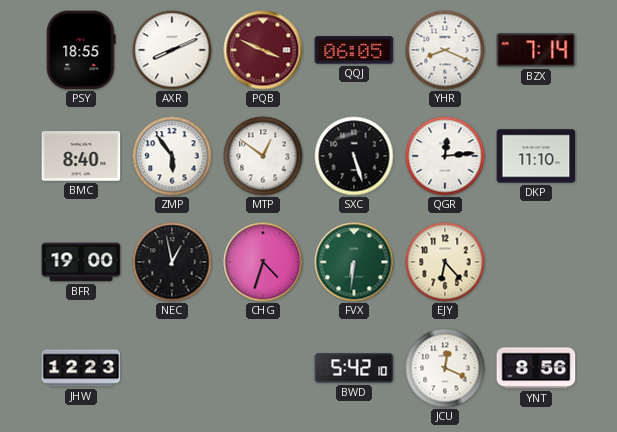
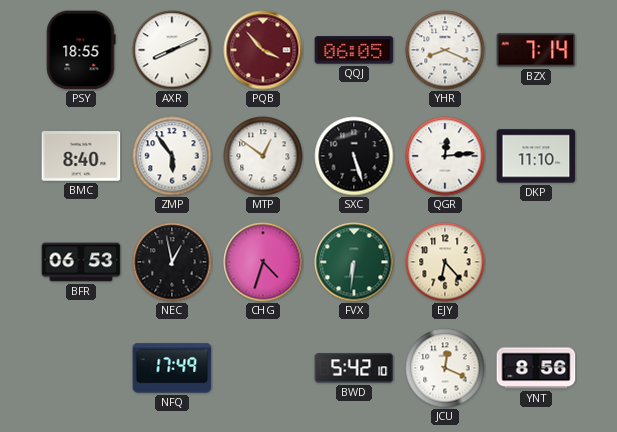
PQB: 3:49 -> 3:53
BFR: 19:00 -> 06:53
JHW: 12:23 -> none
NFQ: none -> 17:49
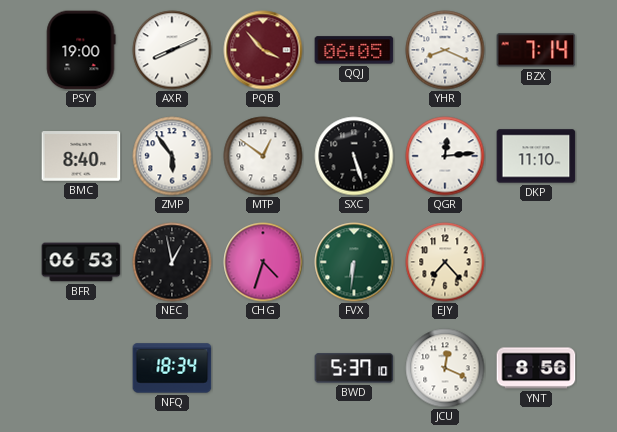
PSY: 18:55 -> 19:00
EJY: 6:23 -> 7:23
NFQ: 17:49 -> 18:34
BWD: 5:42 -> 5:37
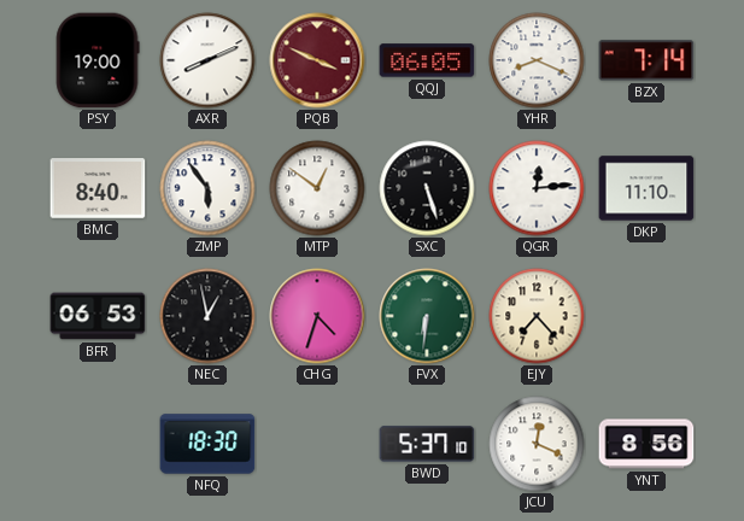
PQB: 3:53 -> 3:49
NFQ: 18:34 -> 18:30
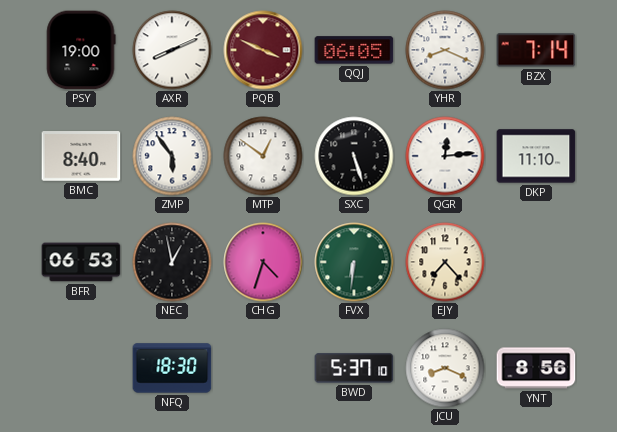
JCU: 12:19 -> 8:19
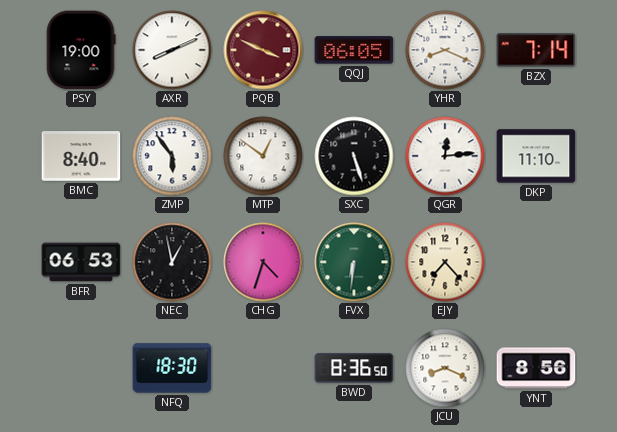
BWD: 5:37 -> 8:36
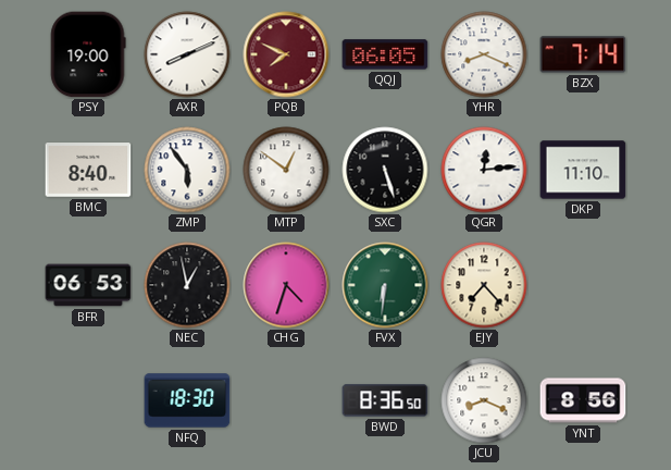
PQB: 3:49 -> 7:49
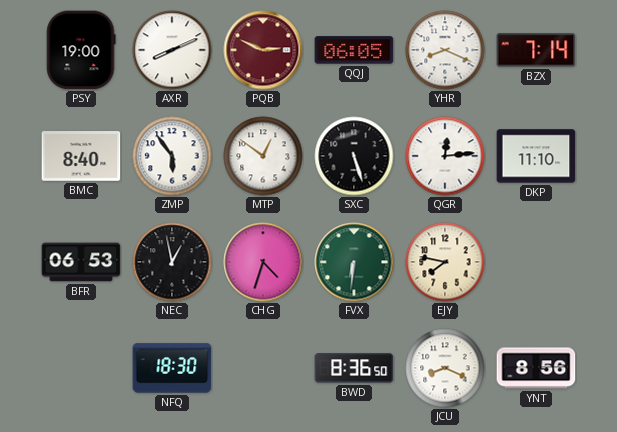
PQB: 7:49 -> 2:49
EJY: 7:23 -> 7:47
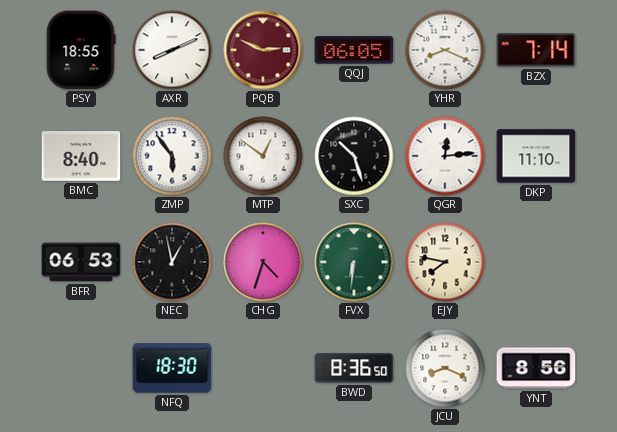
PSY: 19:00 -> 18:55
SXC: 5:27 -> 10:27
